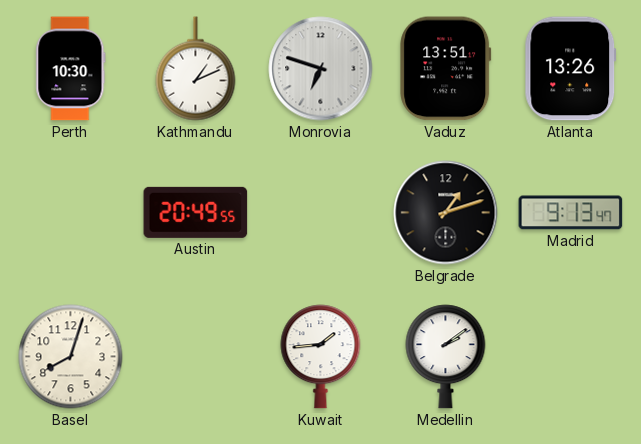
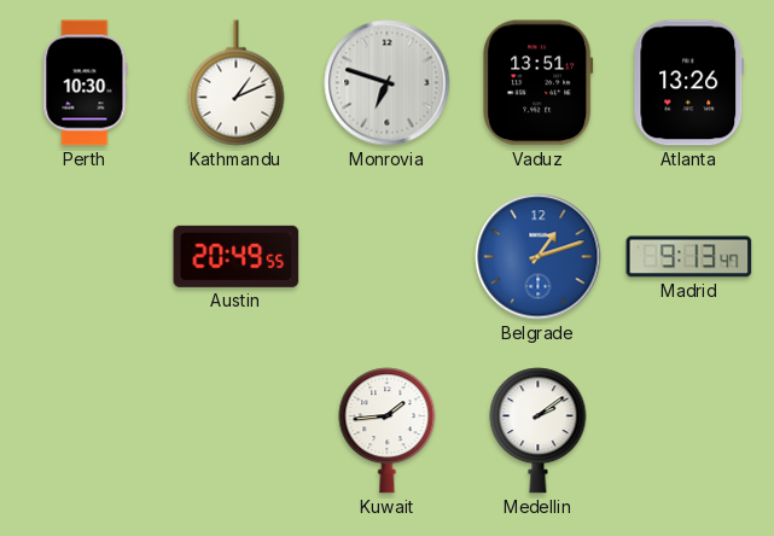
Belgrade dial: black -> blue
Basel: 8:03 -> none
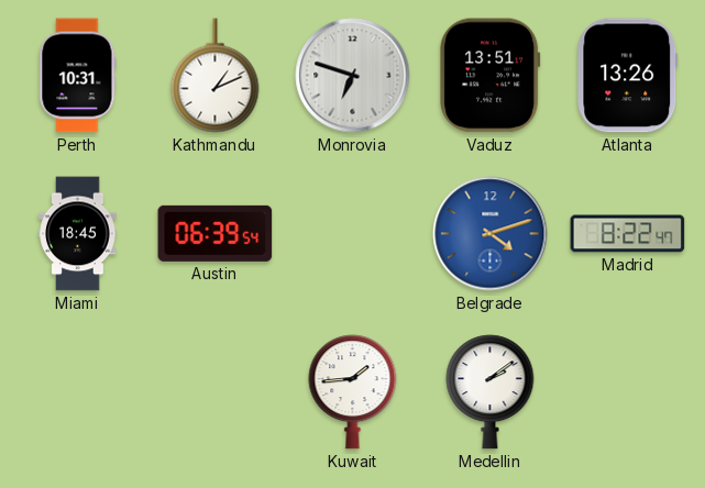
Perth: 10:30 -> 10:31
Miami: none -> 18:45
Austin: 20:49 -> 06:39
Belgrade: 1:12 -> 4:12
Madrid: 9:13 -> 8:22
